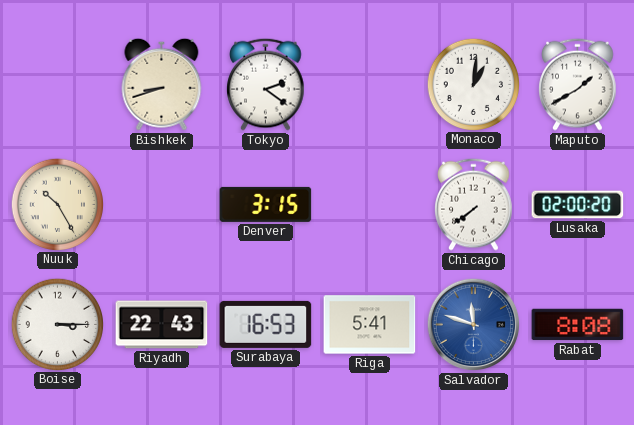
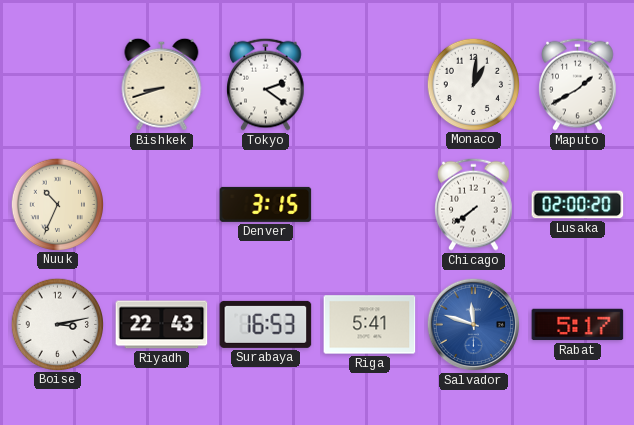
Nuuk: 10:25 -> 10:34
Boise: 3:15 -> 3:13
Rabat: 8:08 -> 5:17
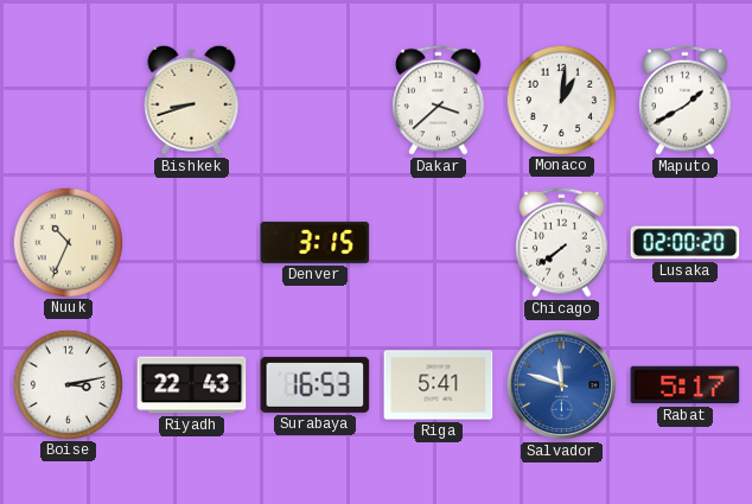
Tokyo: 2:21 -> none
Dakar: none -> 3:38
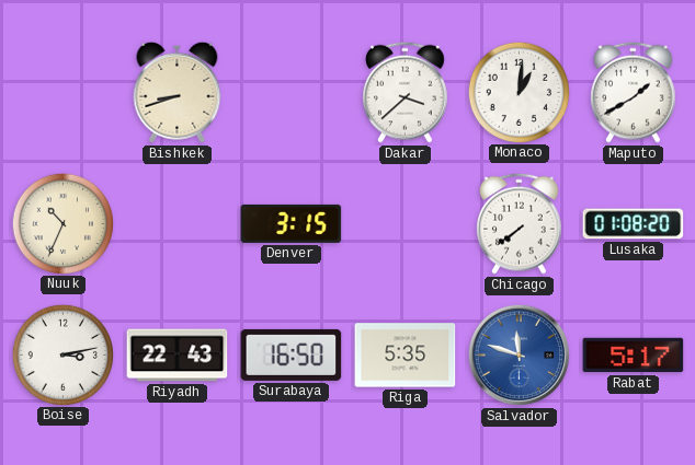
Lusaka: 02:00 -> 01:08
Surabaya: 16:53 -> 16:50
Riga: 5:41 -> 5:35
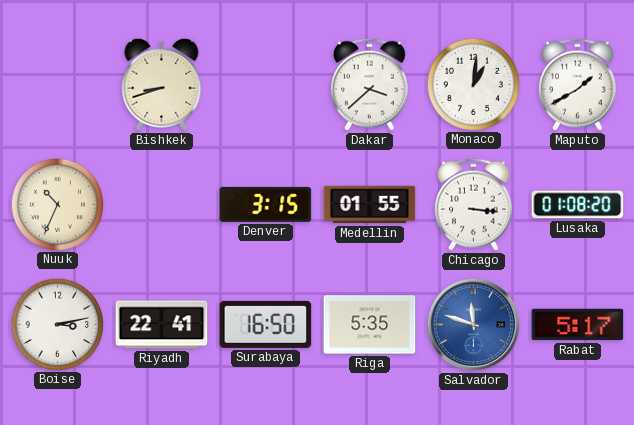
Medellin: none -> 01:55
Chicago: 7:39 -> 3:16
Riyadh: 22:43 -> 22:41
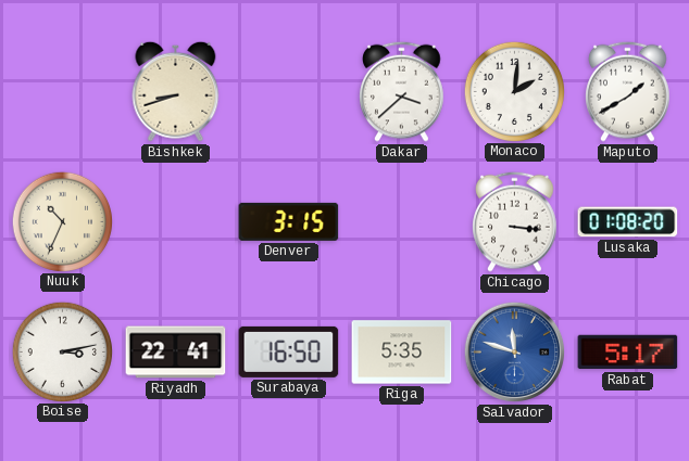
Monaco: 1:01 -> 2:01
Medellin: 01:55 -> none
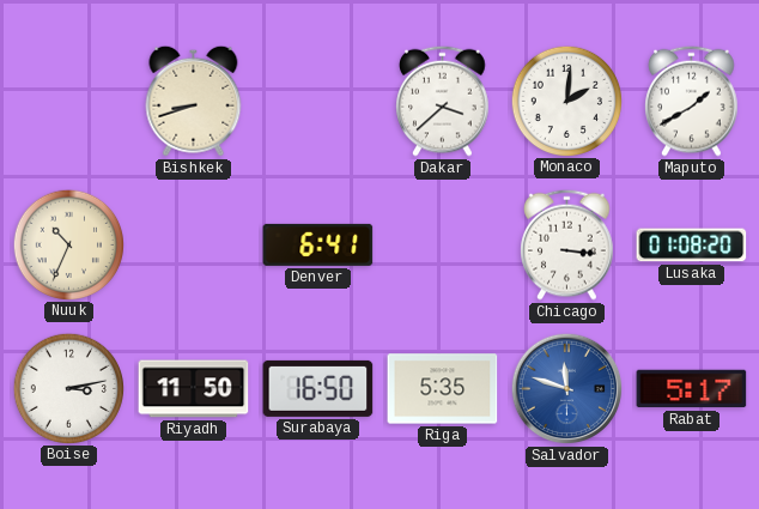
Denver: 3:15 -> 6:41
Riyadh: 22:41 -> 11:50
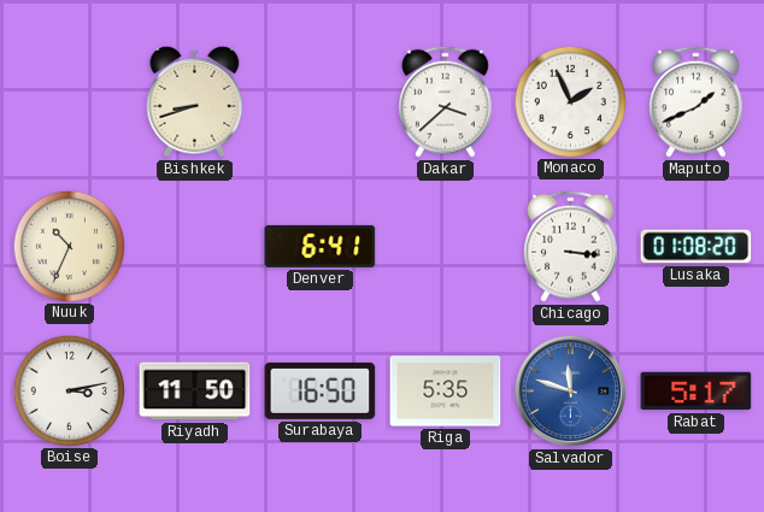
Monaco: 2:01 -> 1:56
Maputo: 1:40 -> 1:41
